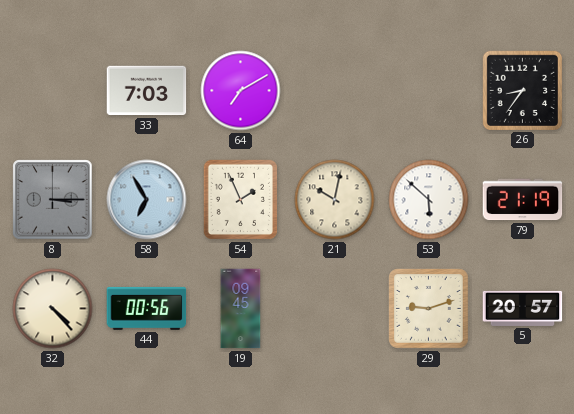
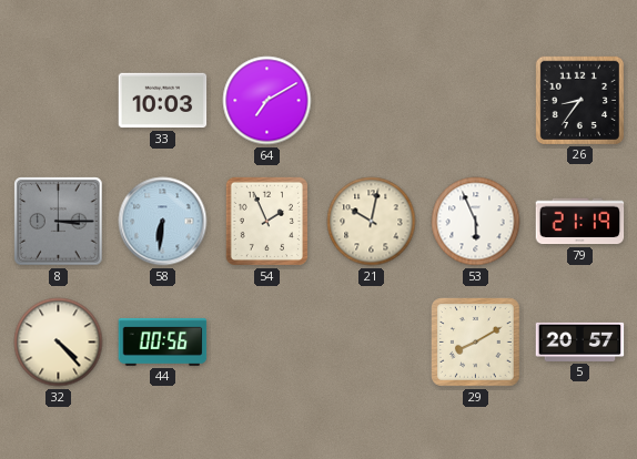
33: 7:03 -> 10:03
58: 6:55 -> 6:31
53: 5:52 -> 5:56
19: 09:45 -> none
29: 9:12 -> 8:10
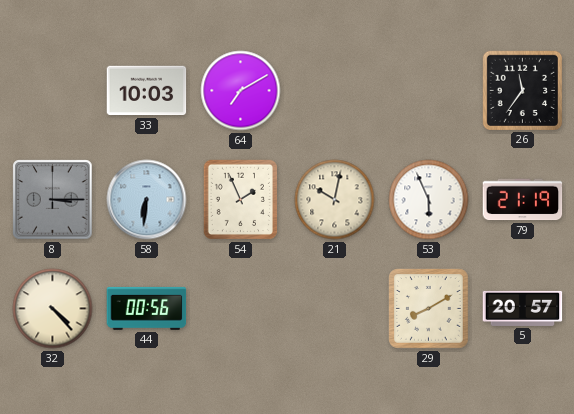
26: 8:36 -> 11:36
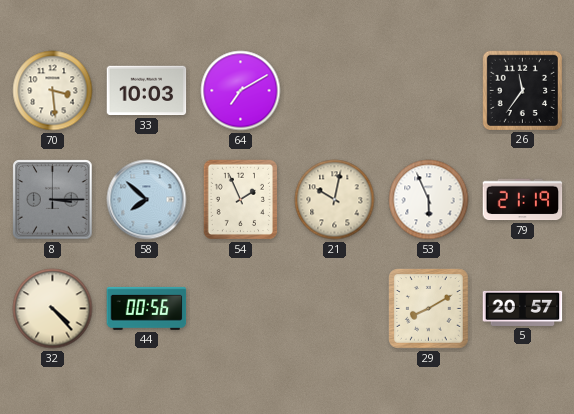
70: none -> 3:29
58: 6:31 -> 7:52
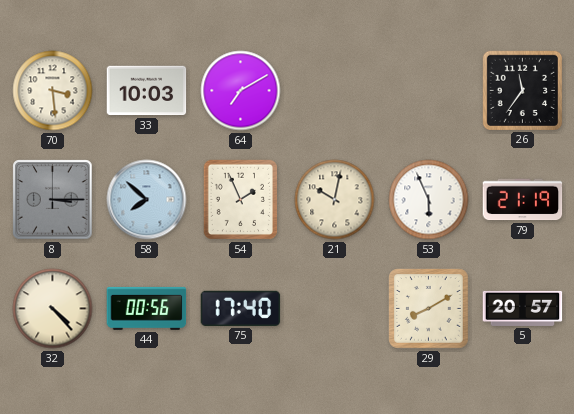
75: none -> 17:40
